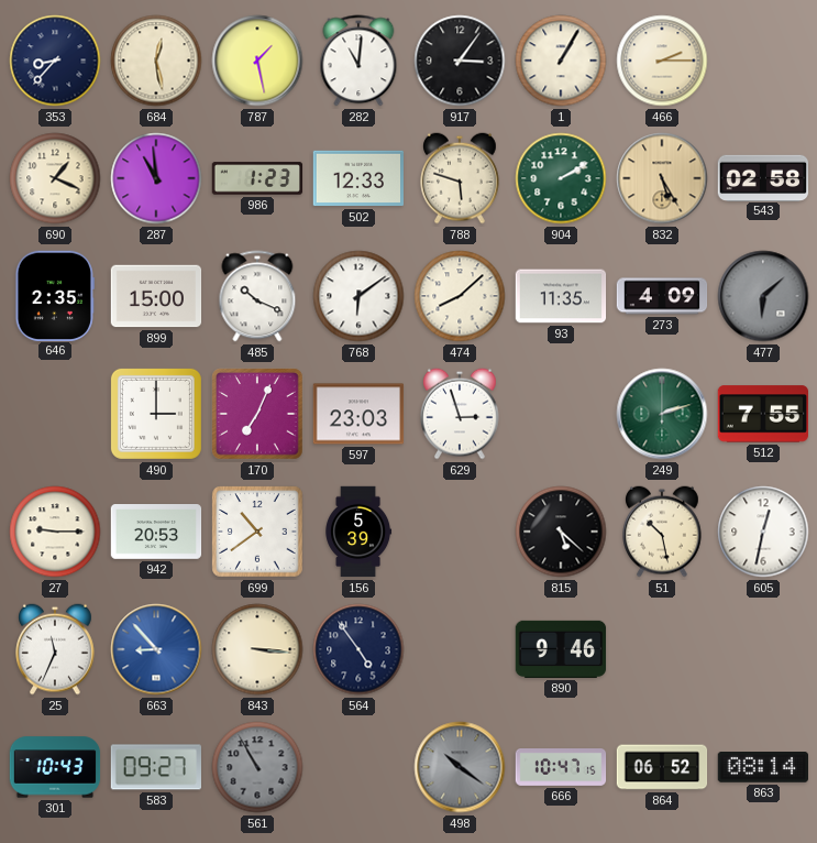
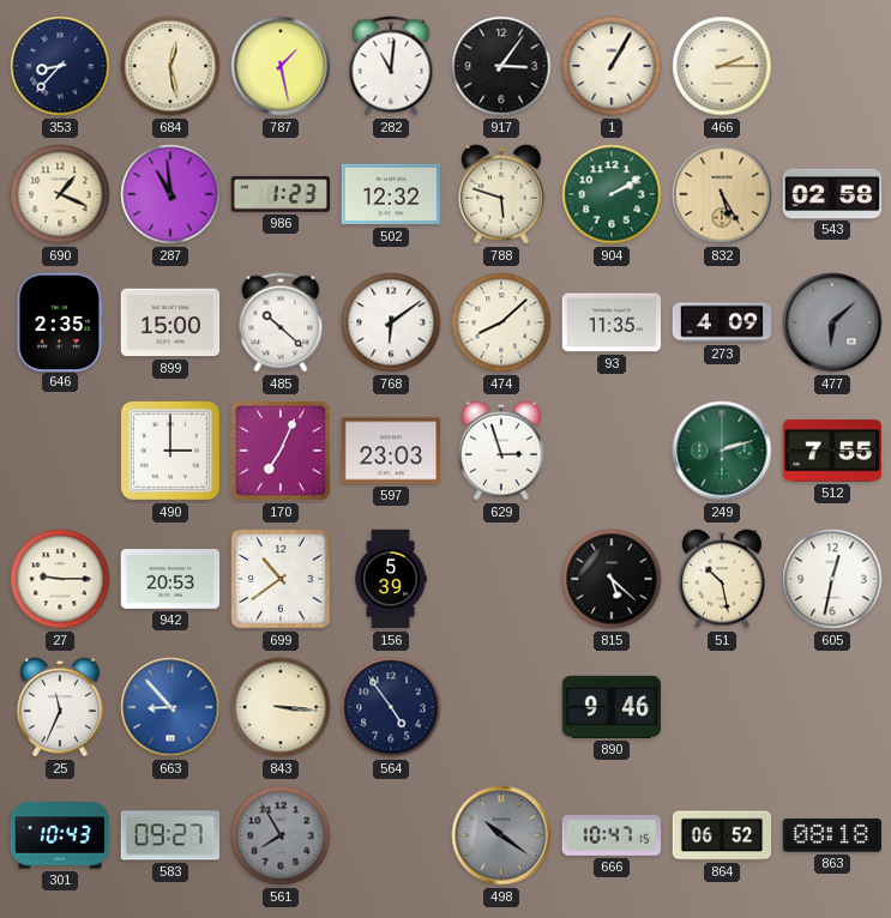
502: 12:33 -> 12:32
485: 10:19 -> 10:22
561: 10:55 -> 7:55
863: 08:14 -> 08:18
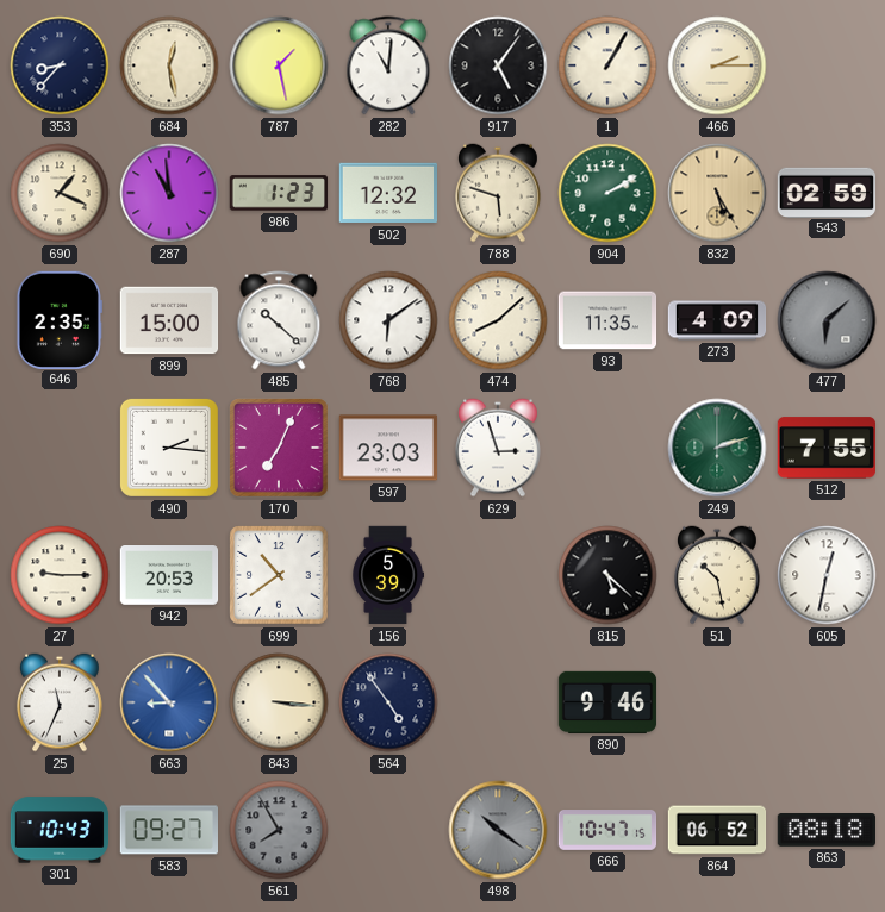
917: 3:06 -> 5:06
543: 02:58 -> 02:59
490: 3:00 -> 2:16
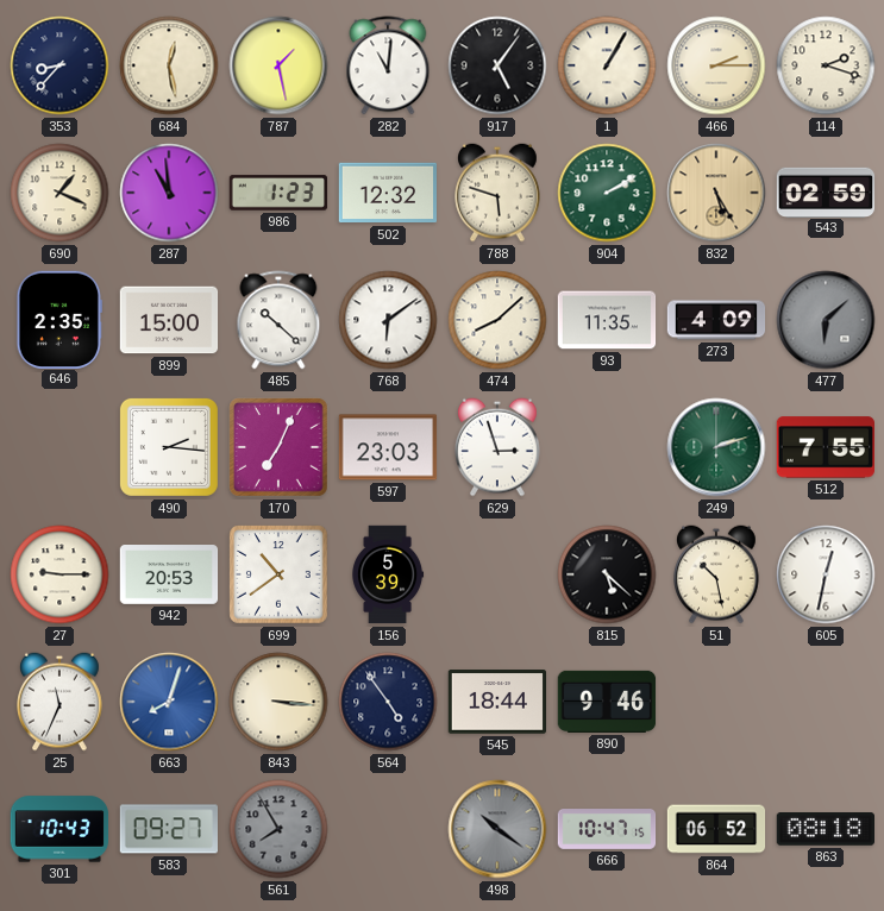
114: none -> 2:18
663: 8:53 -> 8:03
545: none -> 18:44
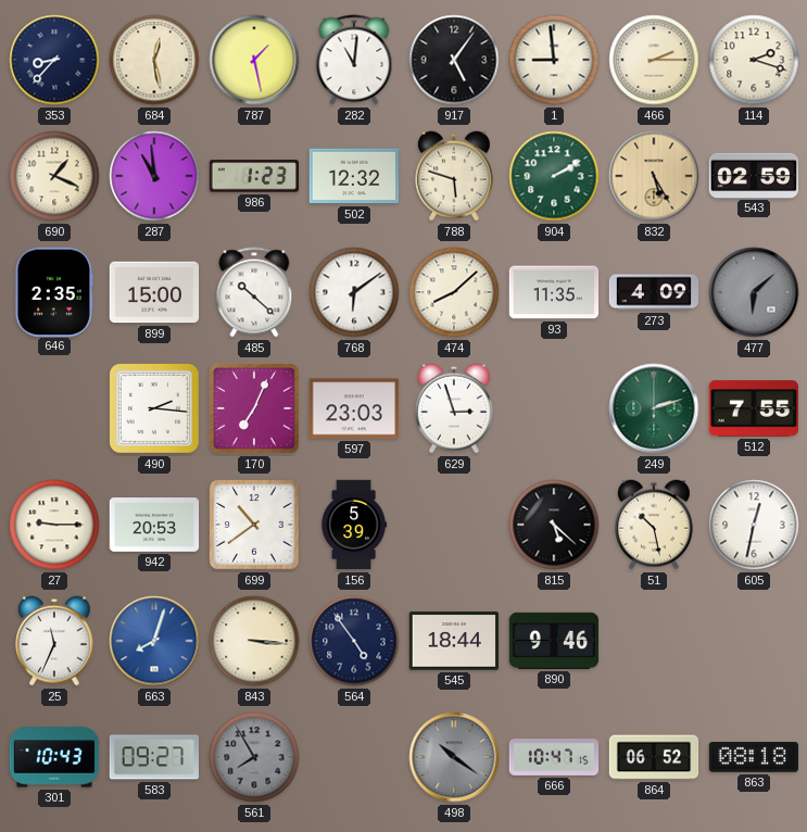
1: 1:05 -> 8:59
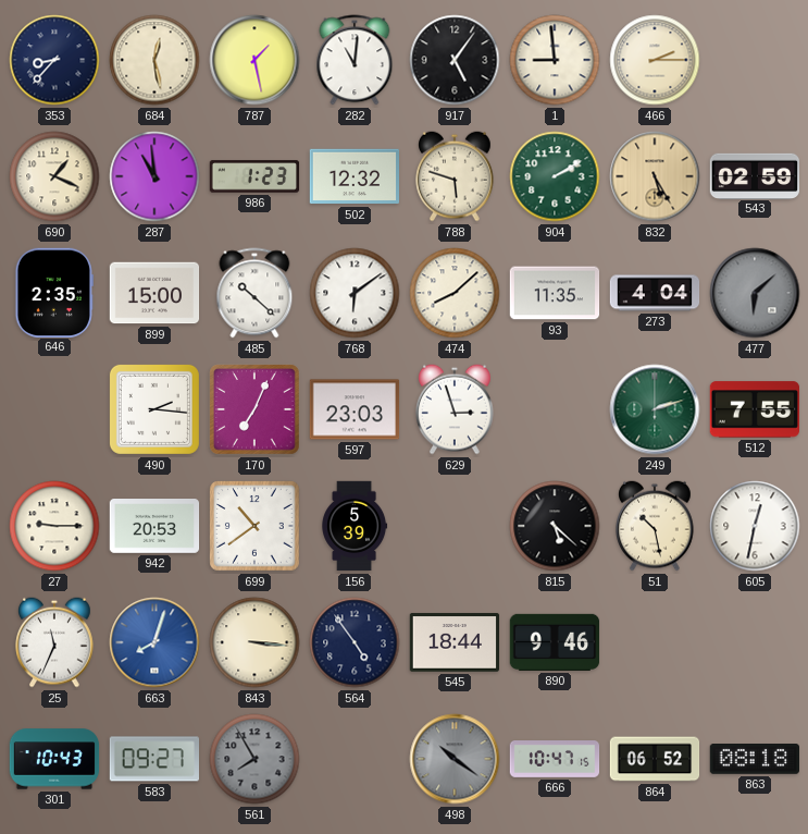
114: 2:18 -> none
273: 4:09 -> 4:04
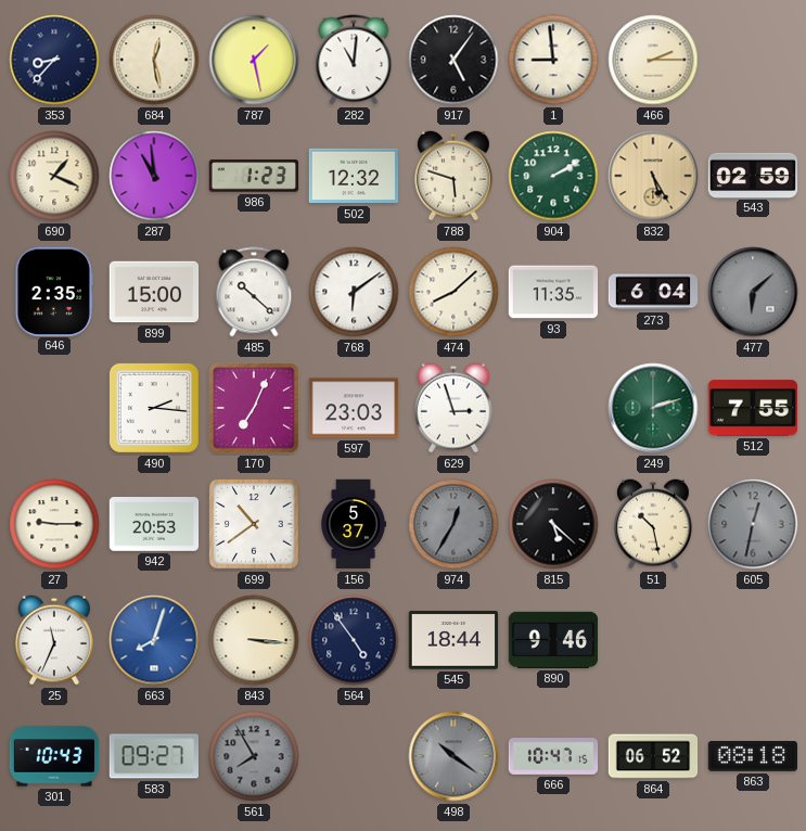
273: 4:04 -> 6:04
156: 5:39 -> 5:37
974: none -> 12:35
605 dial: white -> grey
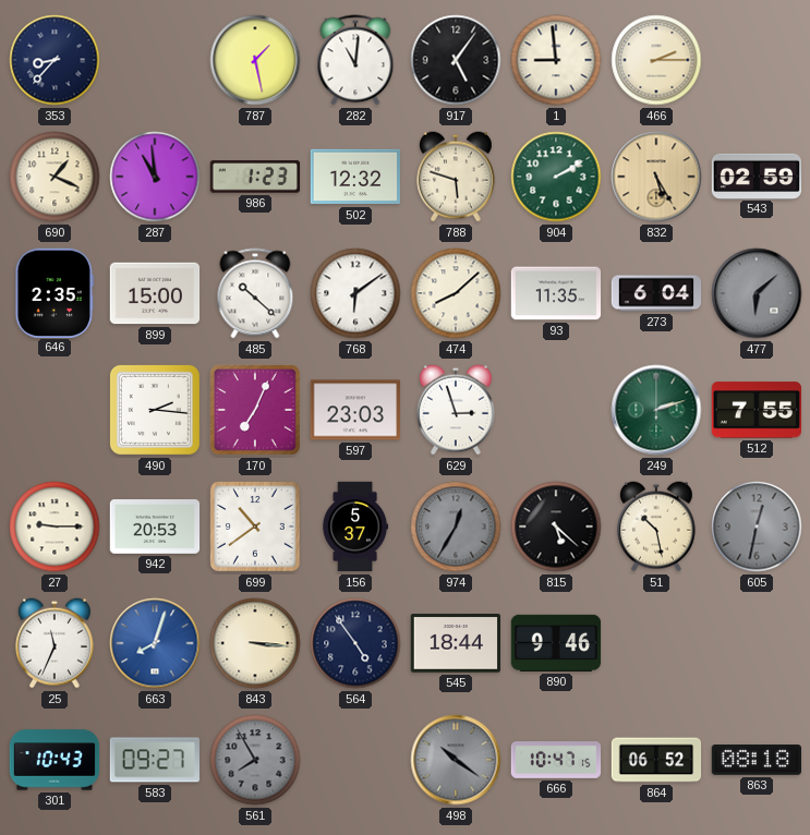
684: 12:28 -> none
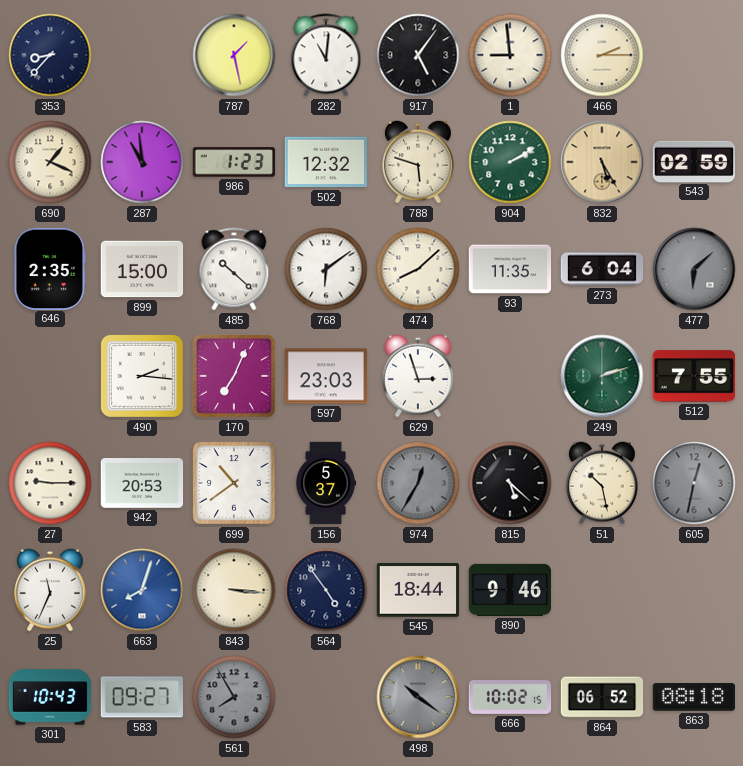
666: 10:47 -> 10:02
